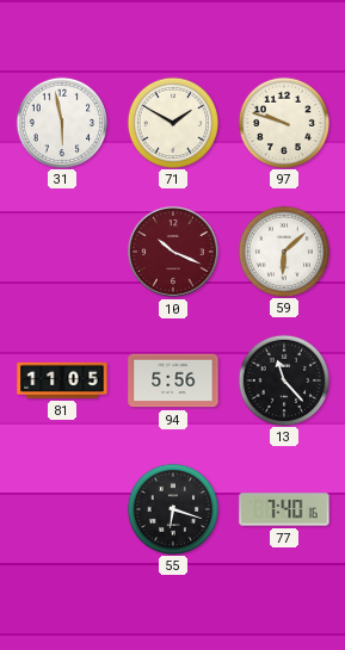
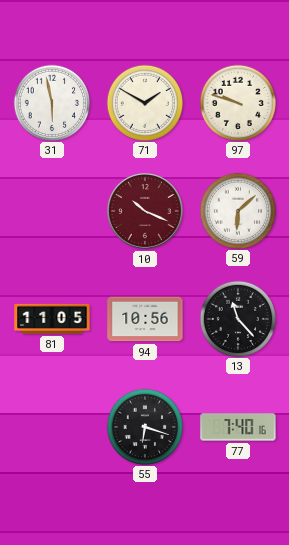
94: 5:56 -> 10:56
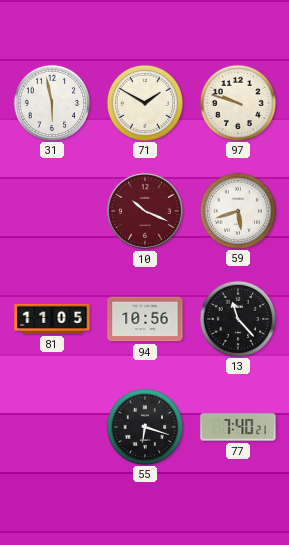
59: 6:08 -> 5:42
77: 7:40:16 -> 7:40:21
